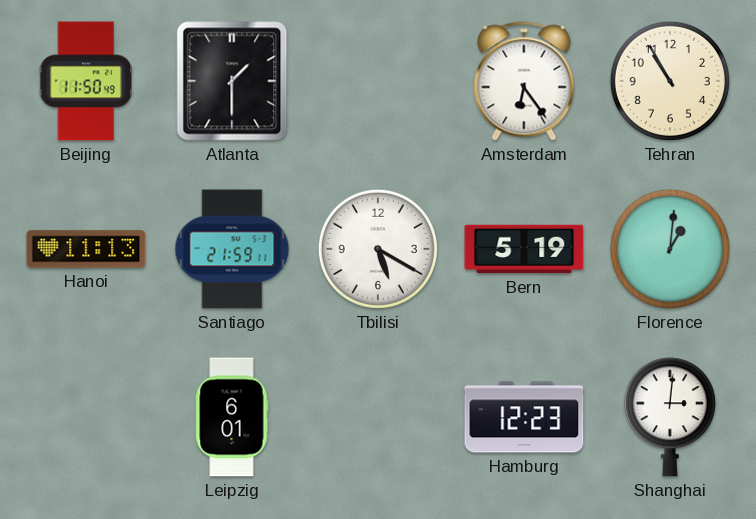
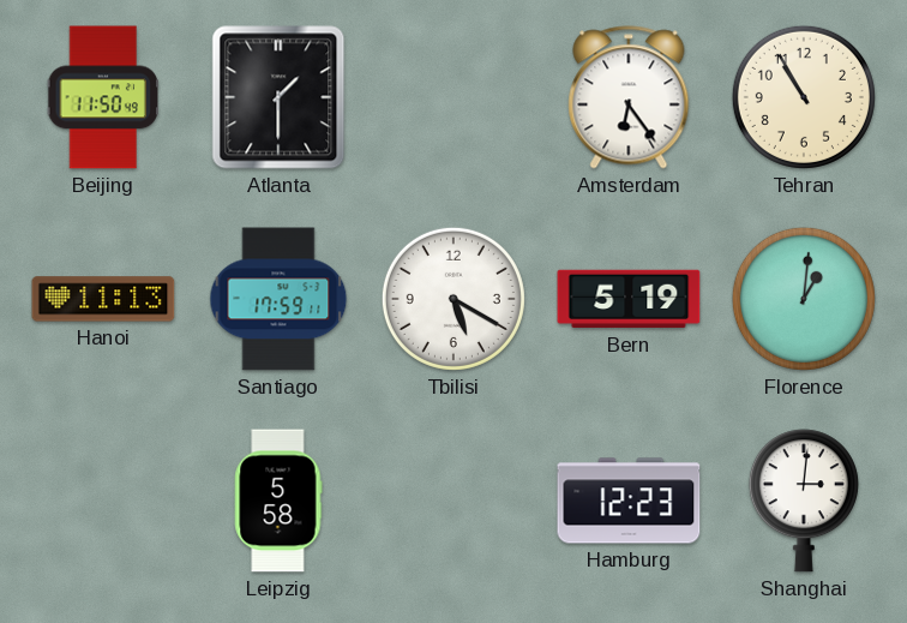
Santiago: 21:59 -> 17:59
Leipzig: 6:01 -> 5:58
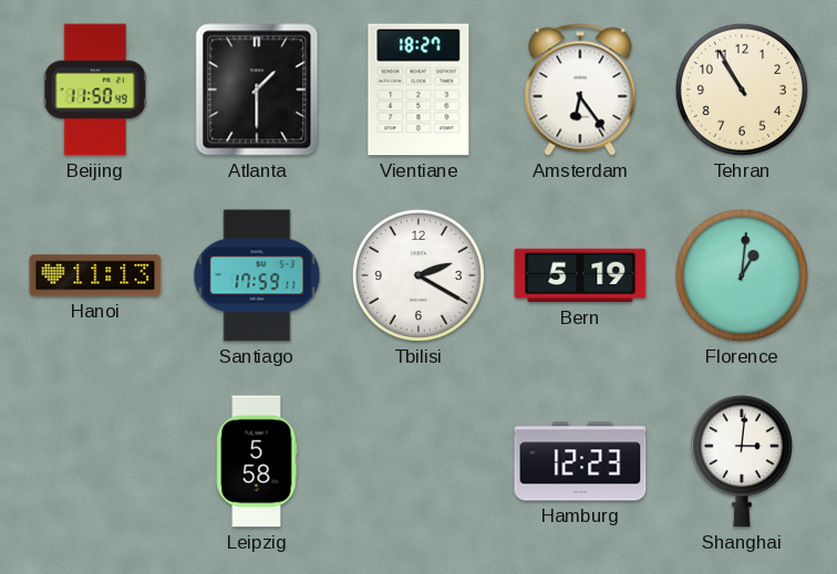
Vientiane: none -> 18:27
Tbilisi: 5:20 -> 2:20
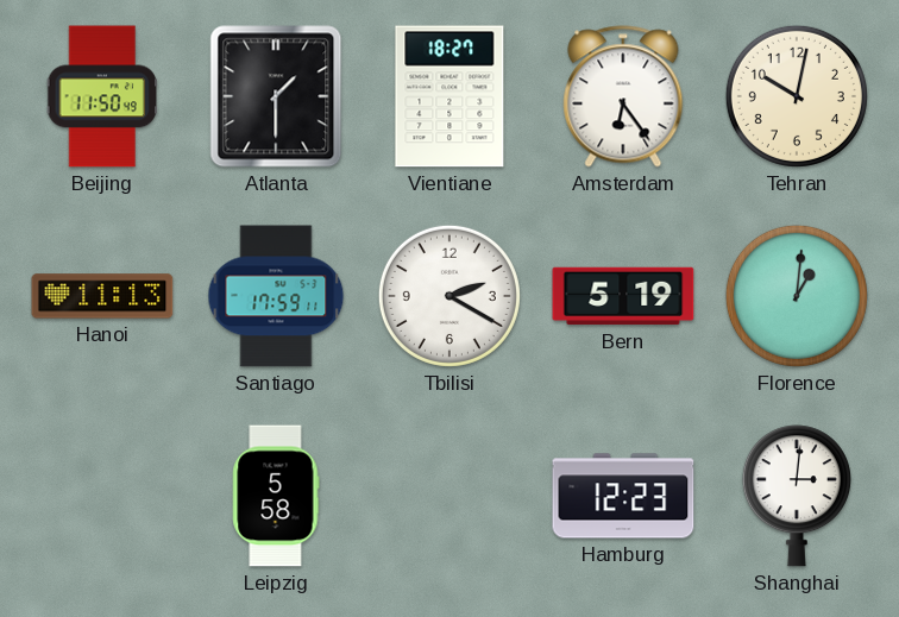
Tehran: 10:55 -> 10:02
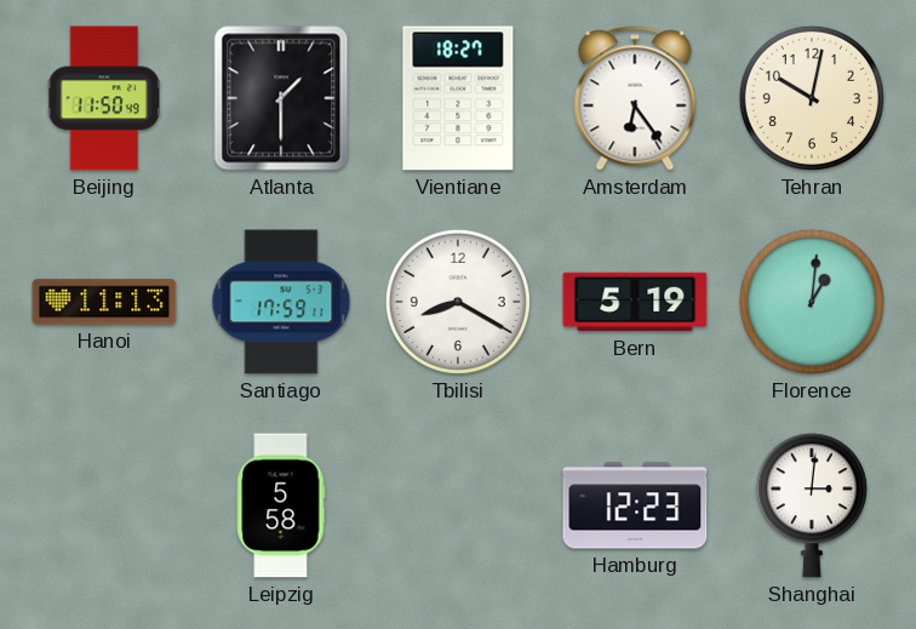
Tbilisi: 2:20 -> 8:20
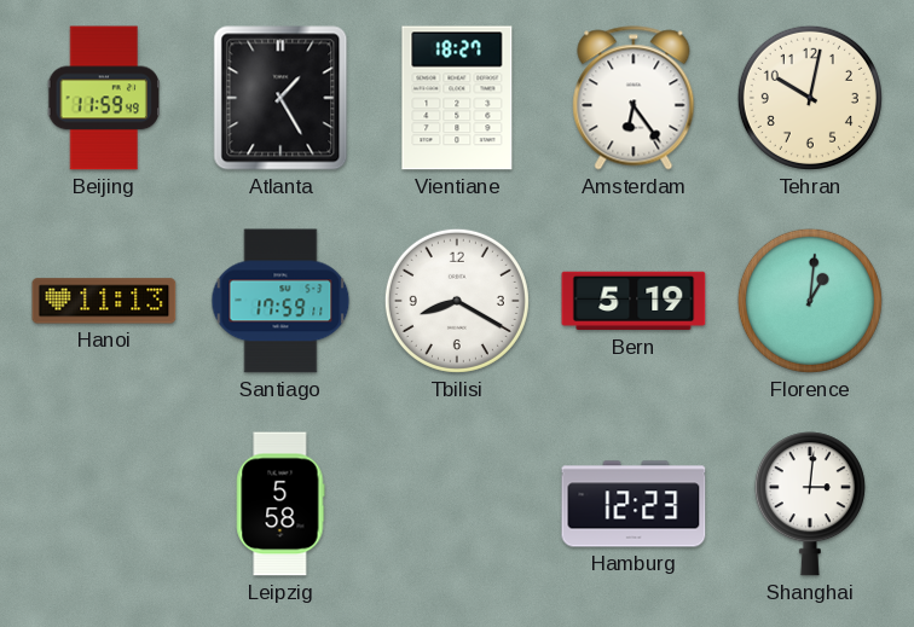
Beijing: 11:50 -> 11:59
Atlanta: 1:30 -> 1:25
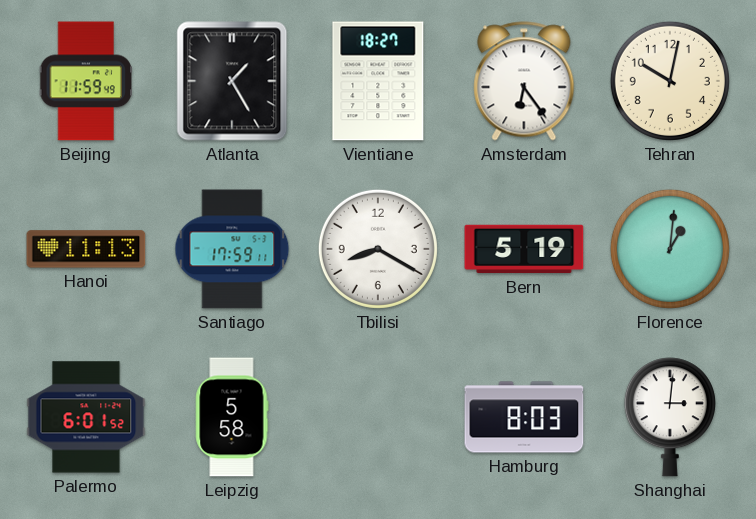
Palermo: none -> 6:01
Hamburg: 12:23 -> 8:03
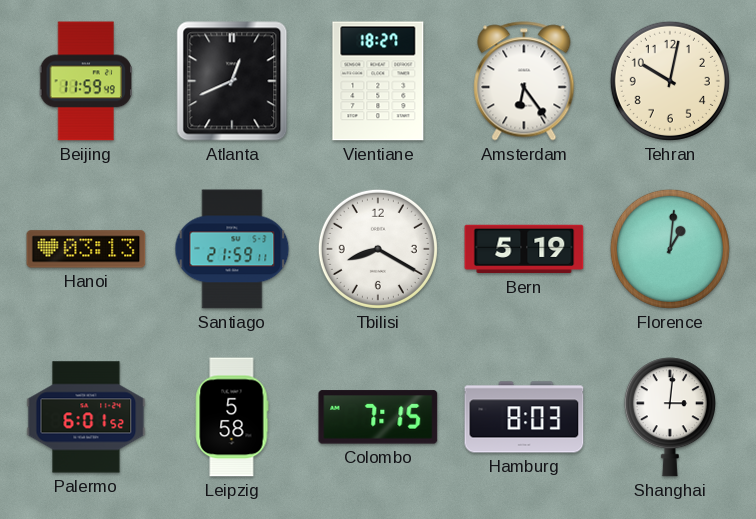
Atlanta: 1:25 -> 12:41
Hanoi: 11:13 -> 03:13
Santiago: 17:59 -> 21:59
Colombo: none -> 7:15
